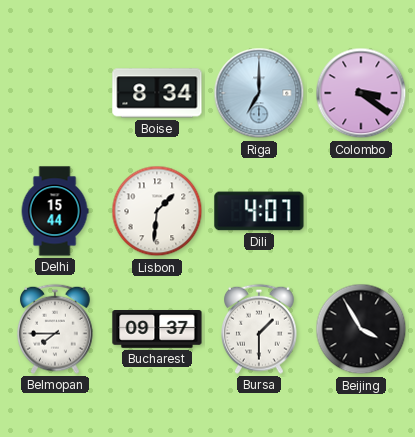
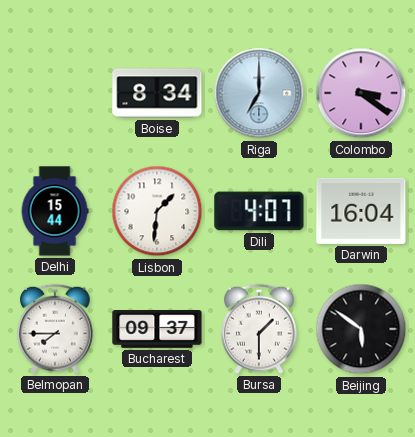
Darwin: none -> 16:04
Beijing: 3:55 -> 5:51
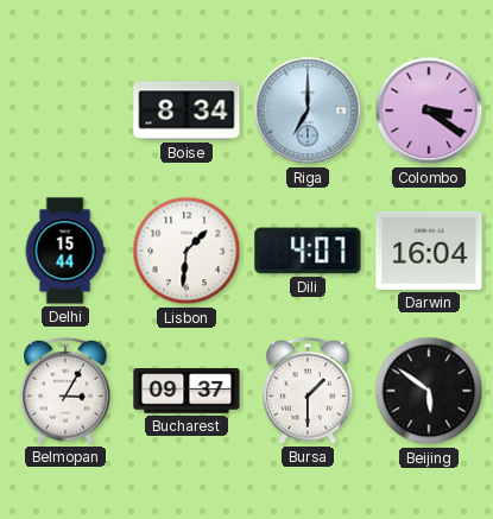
Belmopan: 7:45 -> 3:05
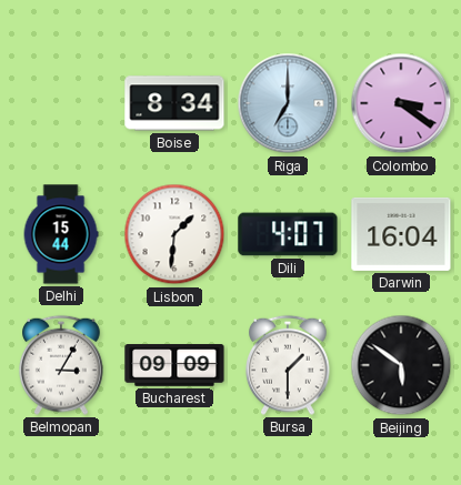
Bucharest: 09:37 -> 09:09
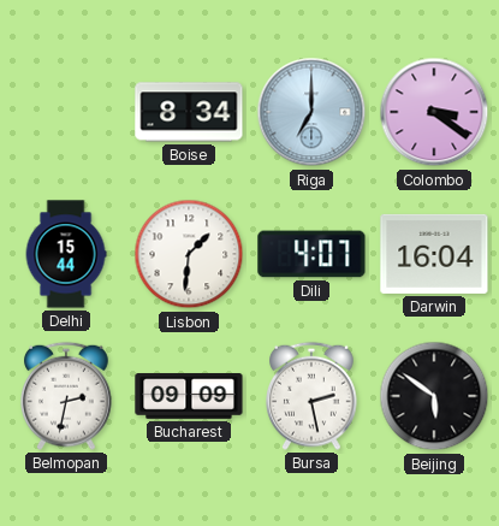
Belmopan: 3:05 -> 2:32
Bursa: 1:30 -> 2:28
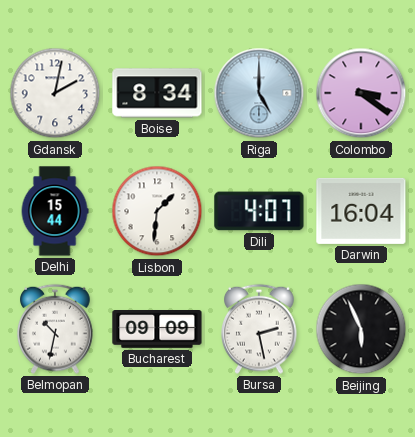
Gdansk: none -> 2:02
Riga: 7:00 -> 5:00
Belmopan: 2:32 -> 10:32
Beijing: 5:51 -> 5:56
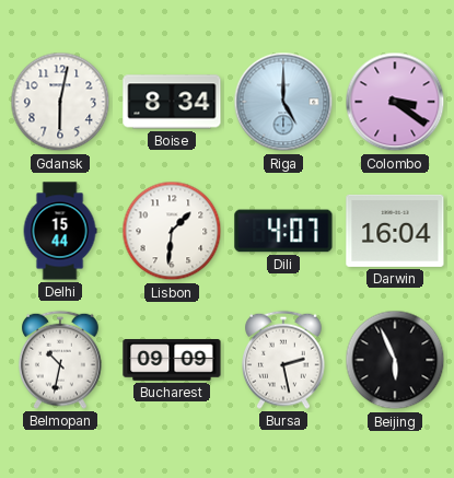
Gdansk: 2:02 -> 6:02
